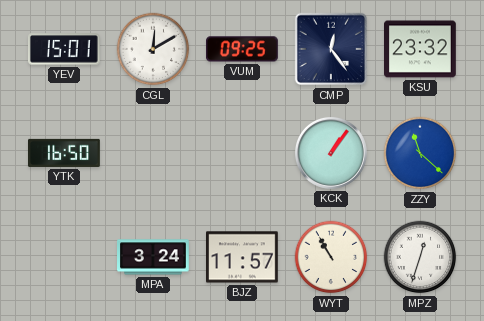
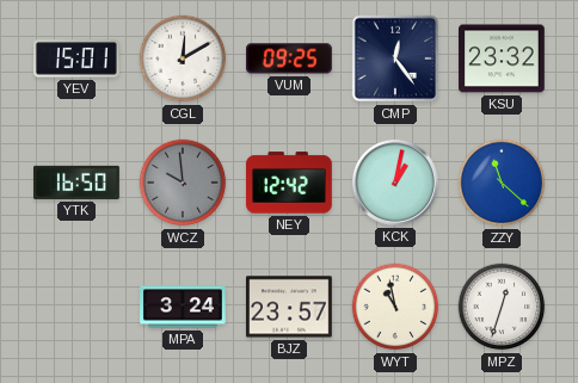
WCZ: none -> 9:59
NEY: none -> 12:42
KCK: 1:06 -> 1:02
BJZ: 11:57 -> 23:57
WYT: 10:55 -> 10:58
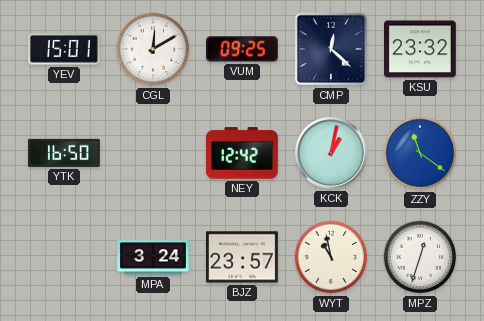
CMP: 12:24 -> 12:22
WCZ: 9:59 -> none
ZZY: 11:22 -> 11:21
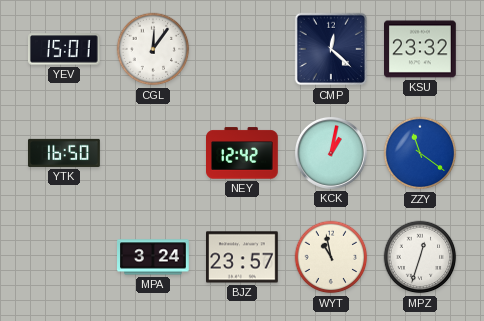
CGL: 12:10 -> 12:06
VUM: 09:25 -> none
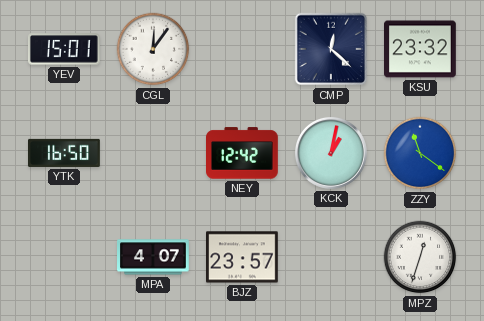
MPA: 3:24 -> 4:07
WYT: 10:58 -> none
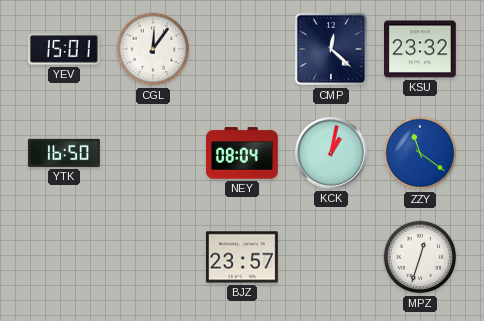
NEY: 12:42 -> 08:04
MPA: 4:07 -> none
